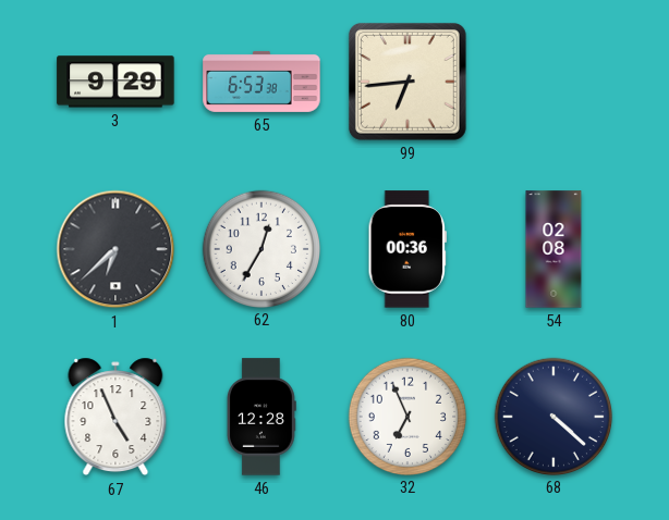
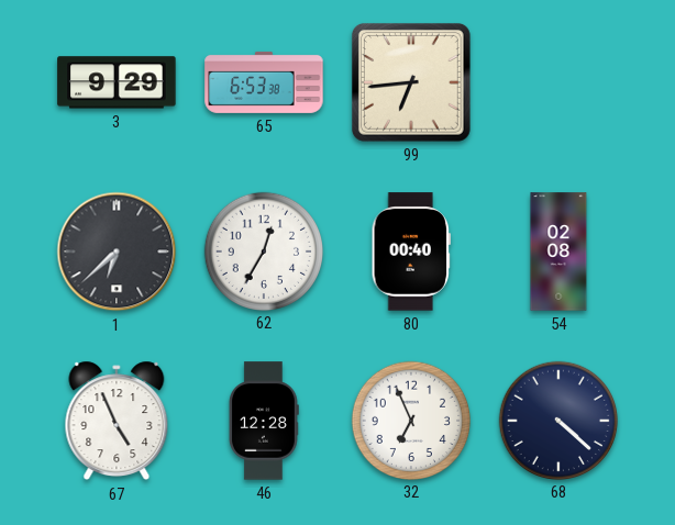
80: 00:36 -> 00:40
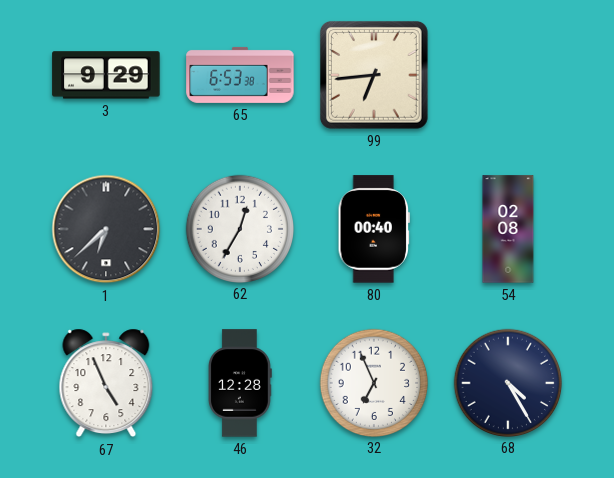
68: 4:22 -> 4:25
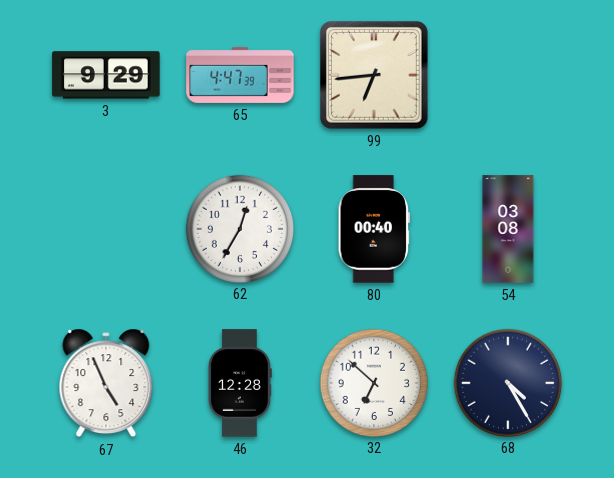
65: 6:53 -> 4:47
1: 6:38 -> none
54: 02:08 -> 03:08
32: 6:56 -> 6:52
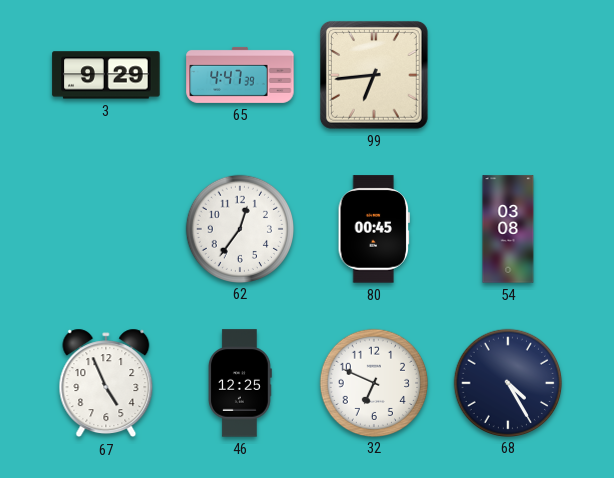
62: 12:35 -> 12:36
80: 00:40 -> 00:45
46: 12:28 -> 12:25
32: 6:52 -> 6:49
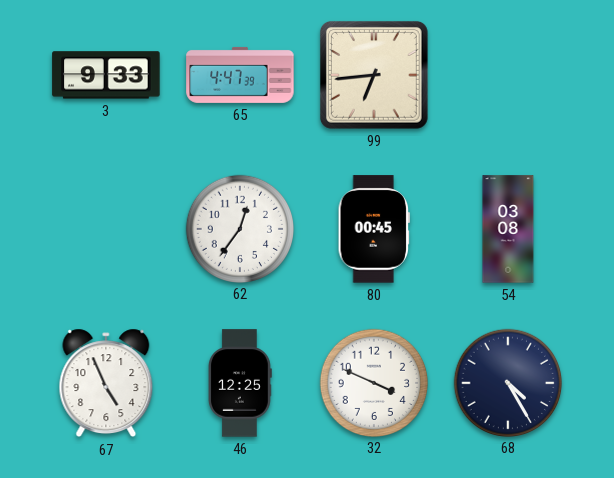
3: 9:29 -> 9:33
32: 6:49 -> 3:49
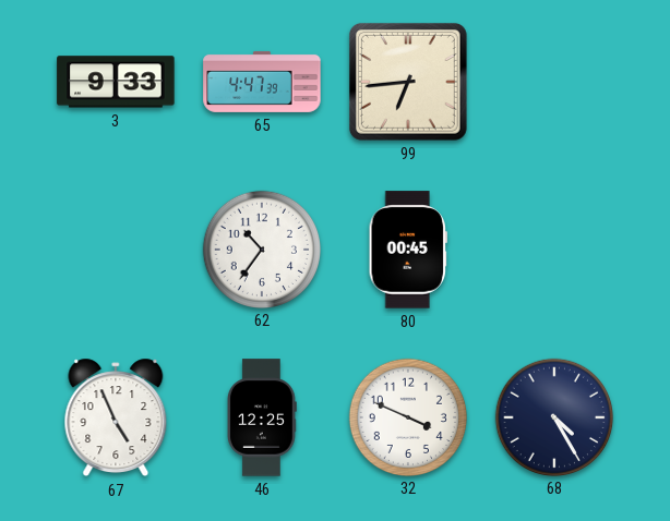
62: 12:36 -> 10:36
54: 03:08 -> none
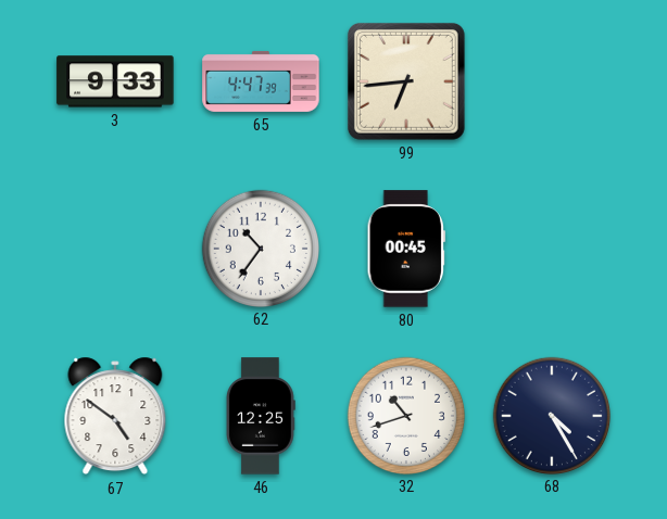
67: 4:56 -> 4:51
32: 3:49 -> 10:42
